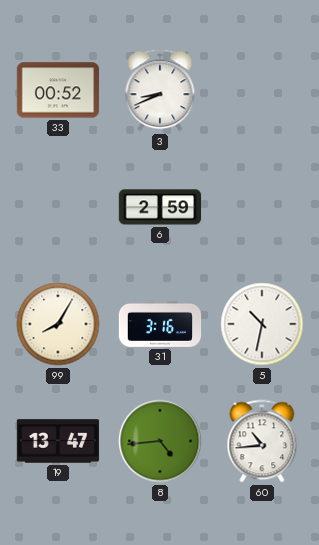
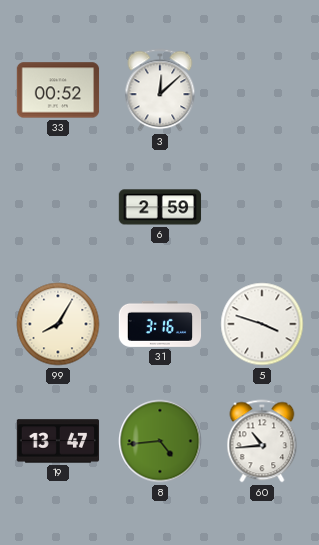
3: 8:41 -> 12:08
5: 10:32 -> 3:48
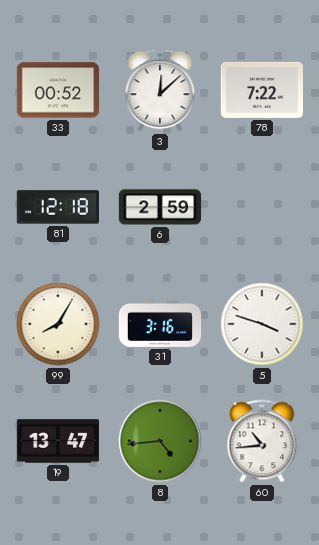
78: none -> 7:22
81: none -> 12:18
